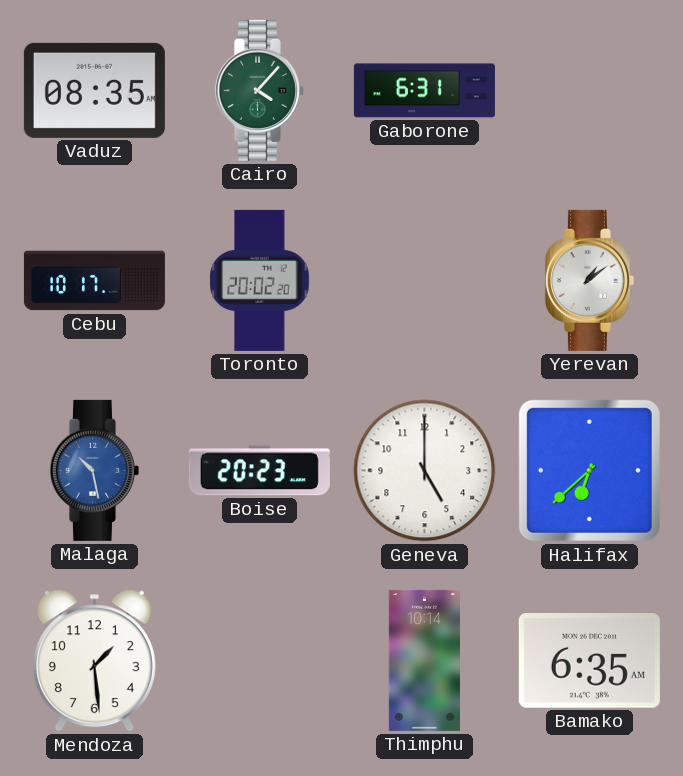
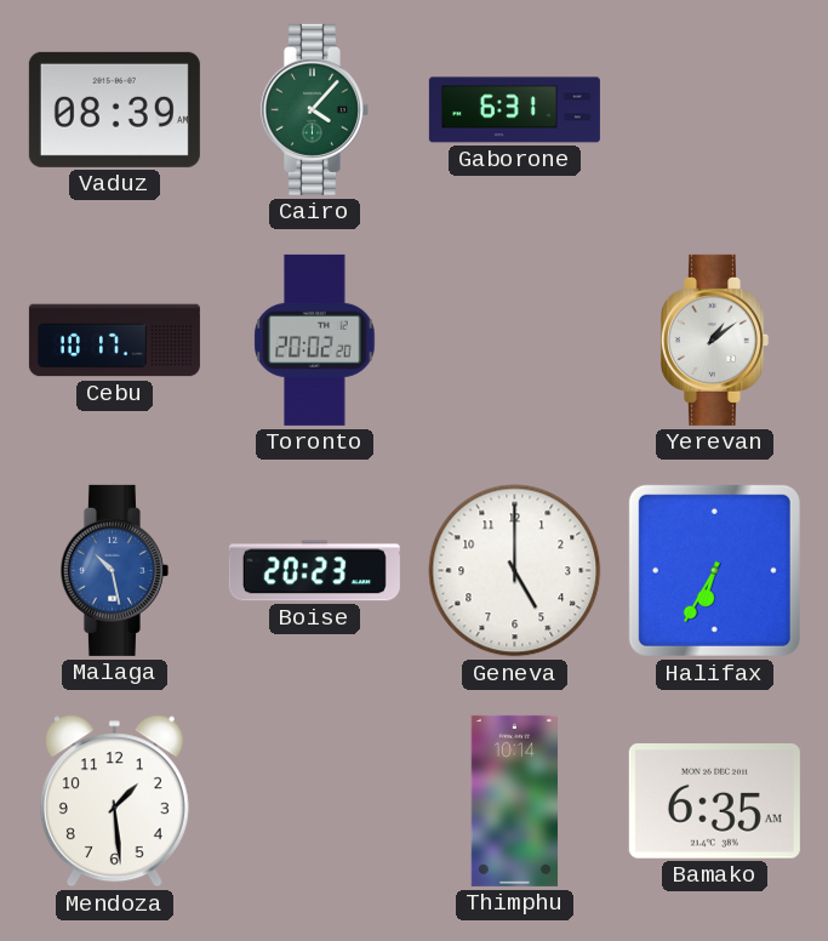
Vaduz: 08:35 -> 08:39
Halifax: 6:38 -> 6:35
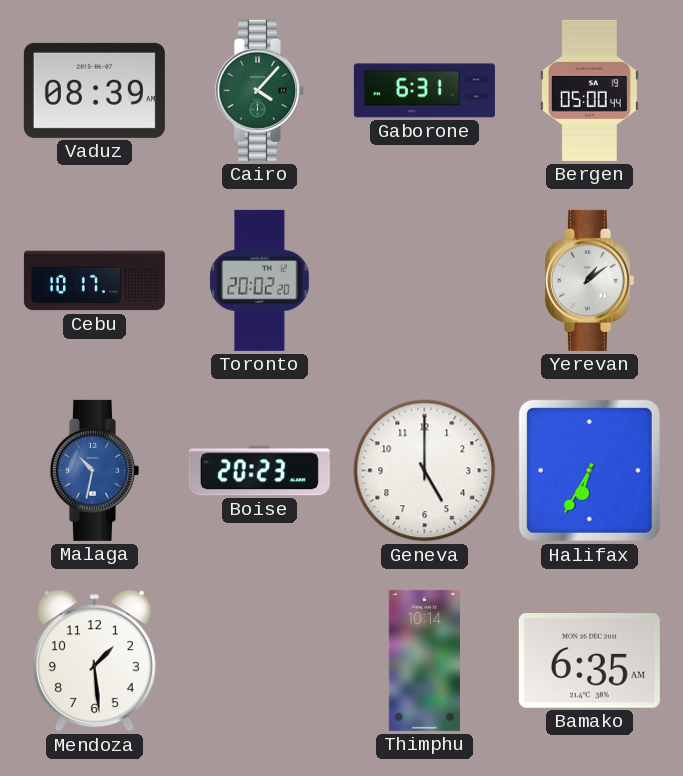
Bergen: none -> 05:00
Malaga: 10:28 -> 10:32
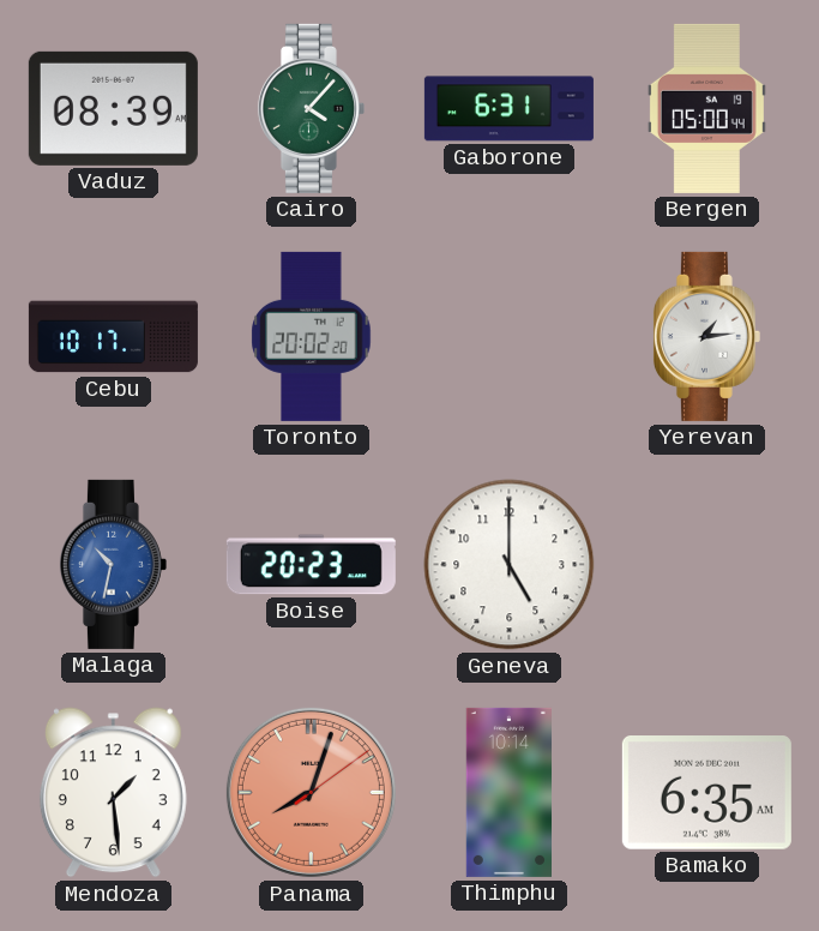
Yerevan: 1:09 -> 1:14
Halifax: 6:35 -> none
Panama: none -> 8:03
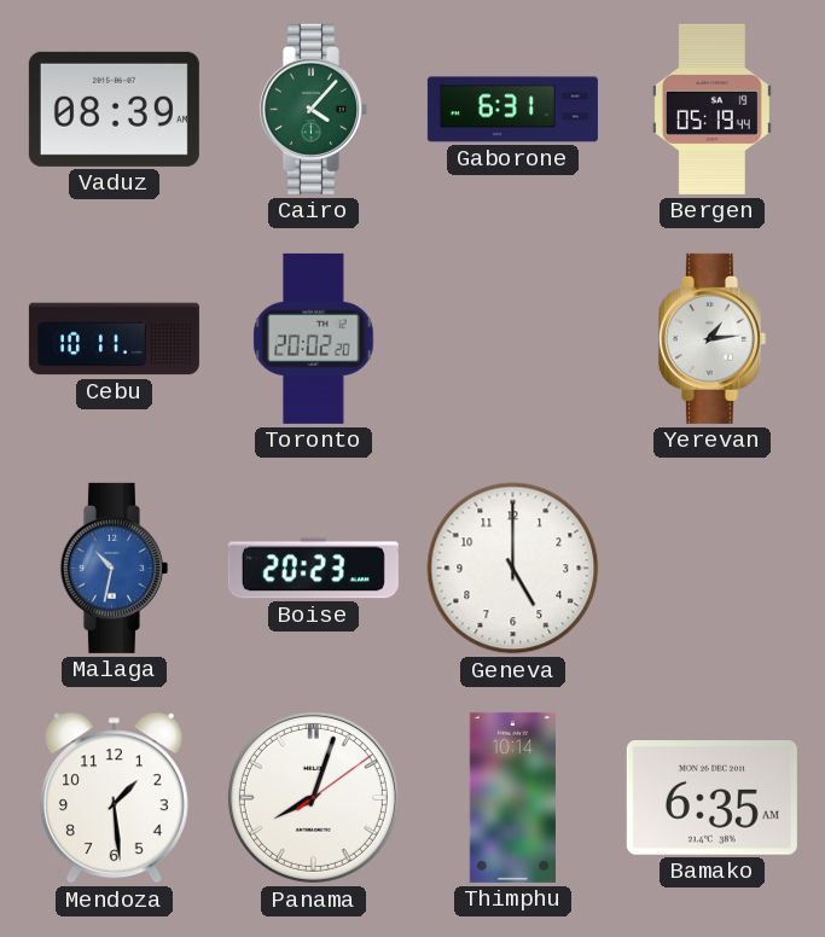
Bergen: 05:00 -> 05:19
Cebu: 10:17 -> 10:11
Panama dial: salmon -> white
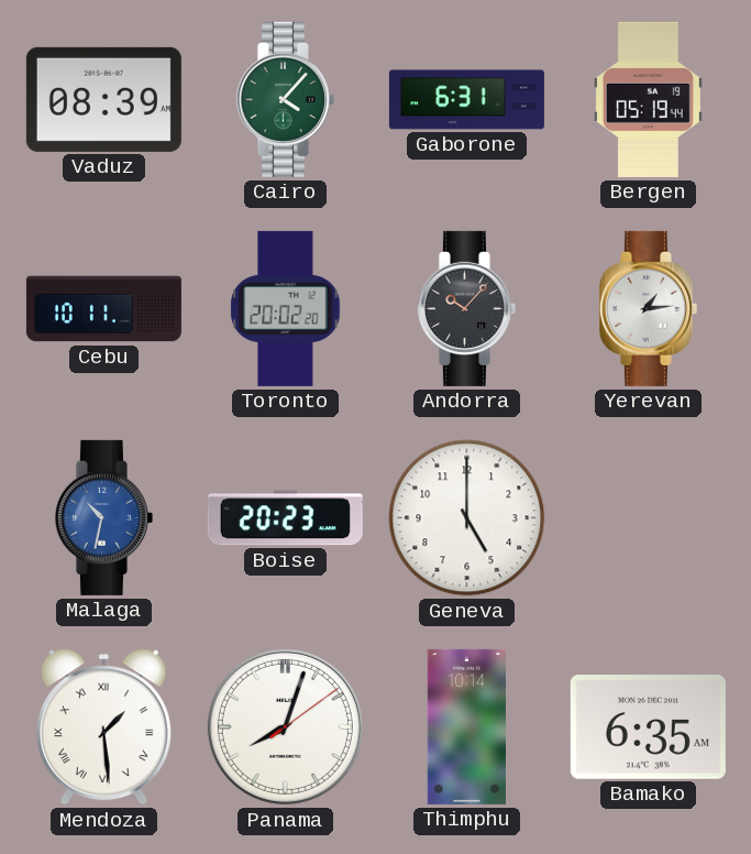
Andorra: none -> 10:07
Mendoza numerals: Arabic -> Roman
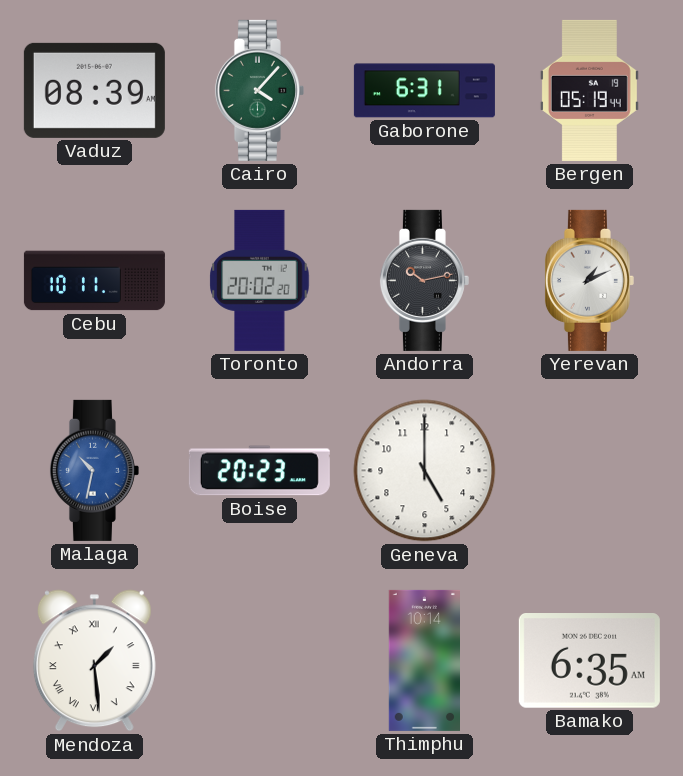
Andorra: 10:07 -> 10:13
Yerevan: 1:14 -> 1:11
Panama: 8:03 -> none
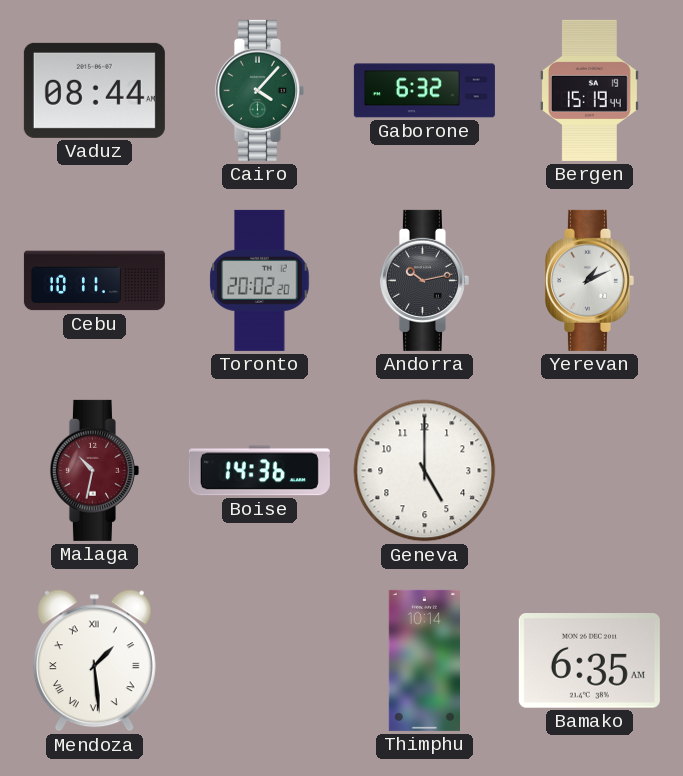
Vaduz: 08:39 -> 08:44
Gaborone: 6:31 -> 6:32
Bergen: 05:19 -> 15:19
Malaga dial: blue -> burgundy
Boise: 20:23 -> 14:36
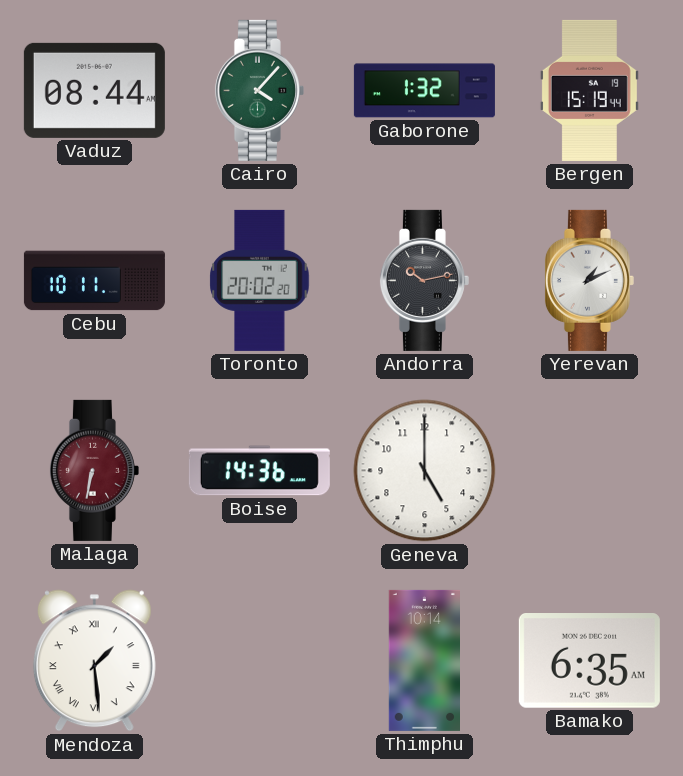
Gaborone: 6:32 -> 1:32
Malaga: 10:32 -> 6:32
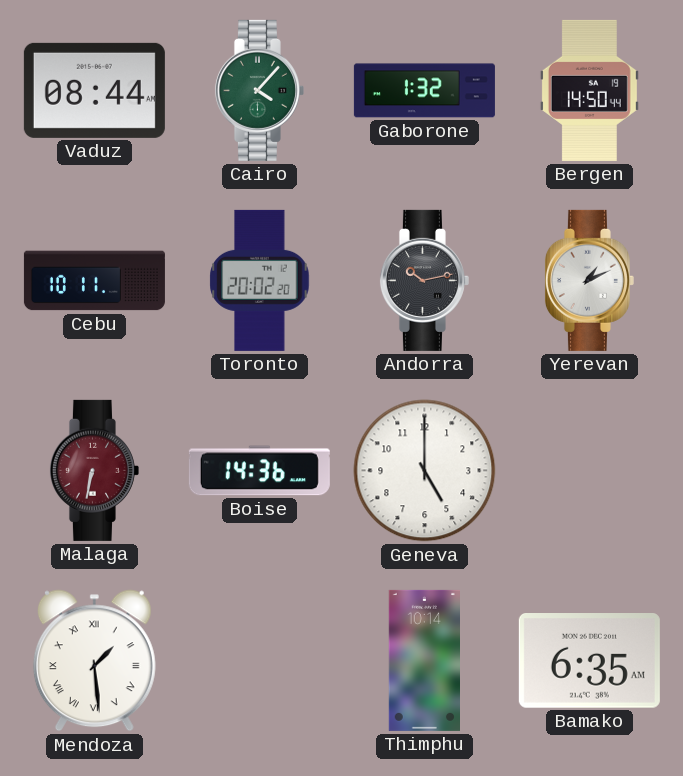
Bergen: 15:19 -> 14:50
